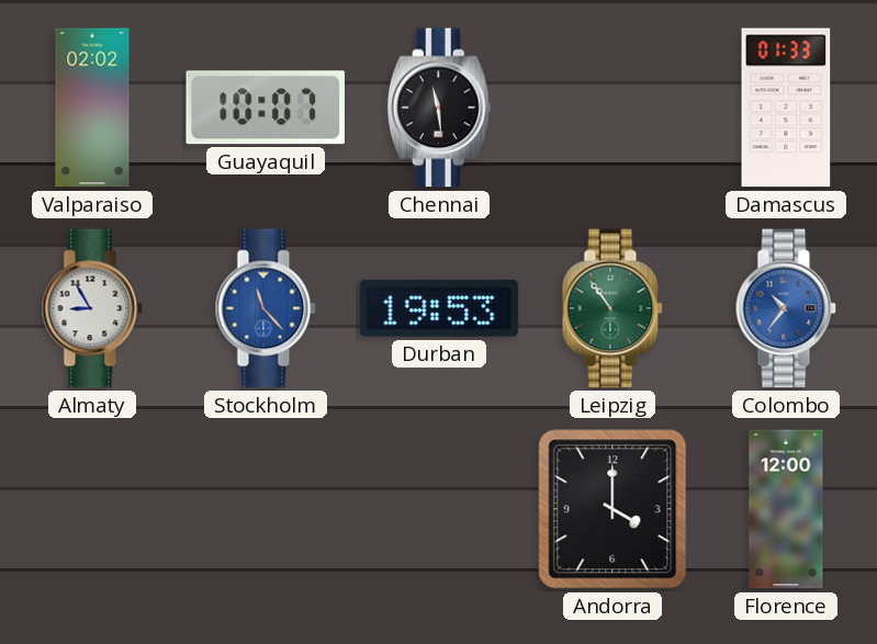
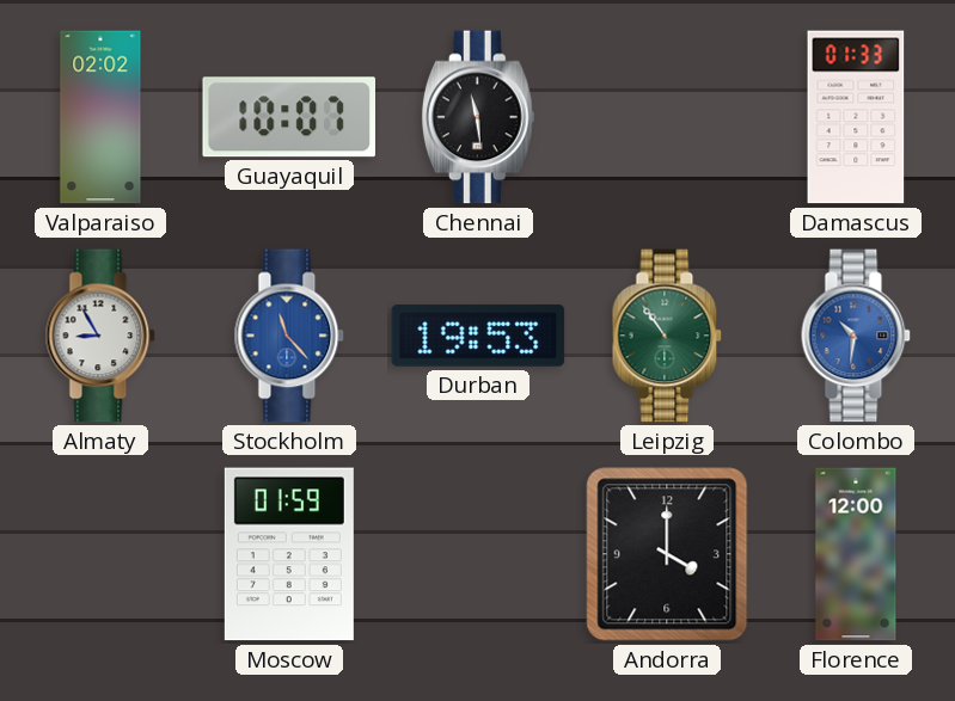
Colombo: 10:36 -> 10:31
Moscow: none -> 01:59
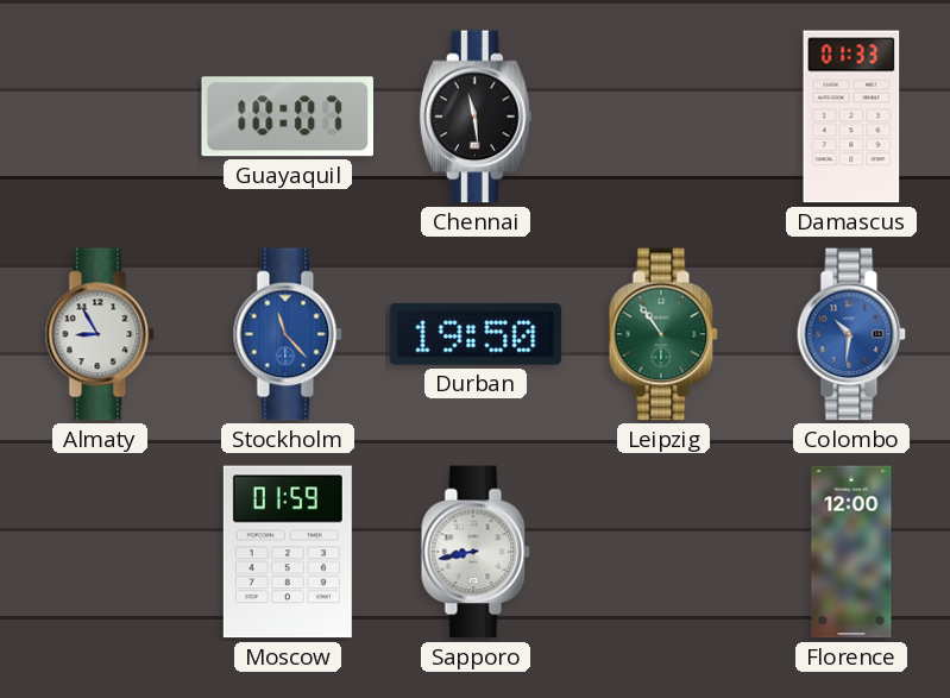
Valparaiso: 02:02 -> none
Durban: 19:53 -> 19:50
Sapporo: none -> 8:43
Andorra: 4:00 -> none
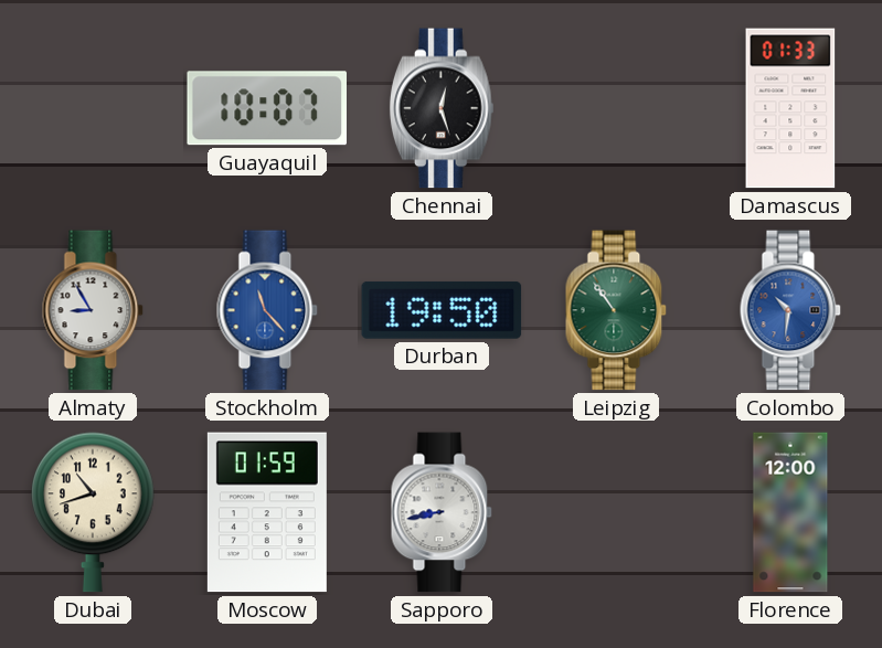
Chennai: 11:29 -> 12:27
Dubai: none -> 10:42
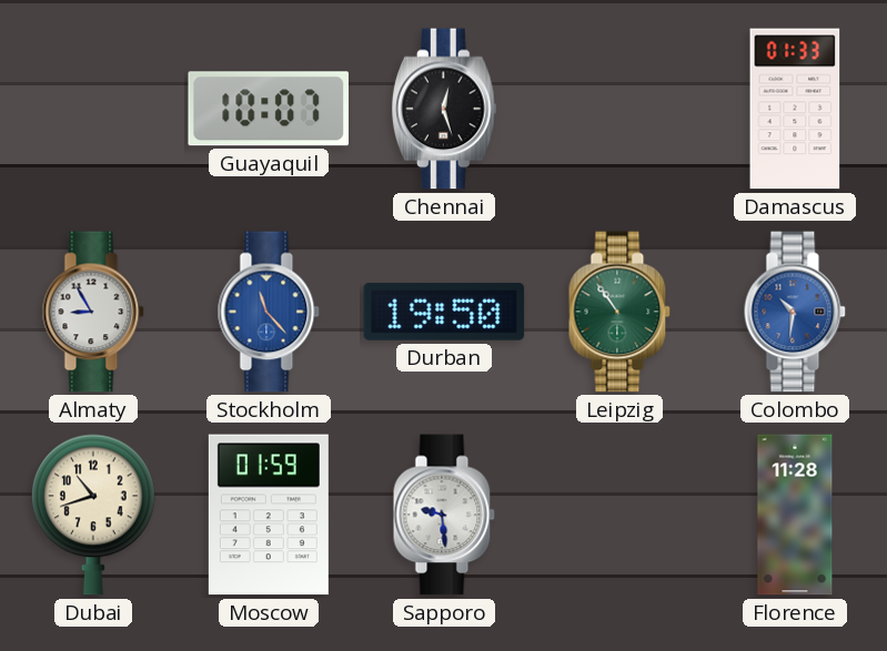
Sapporo: 8:43 -> 9:29
Florence: 12:00 -> 11:28
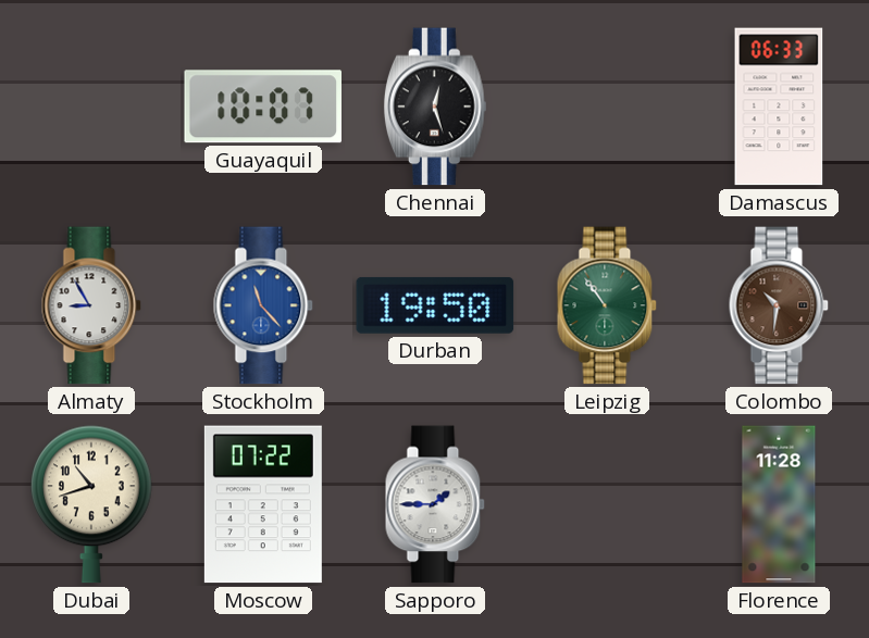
Damascus: 01:33 -> 06:33
Colombo dial: blue -> brown
Moscow: 01:59 -> 07:22
Sapporo: 9:29 -> 1:45
